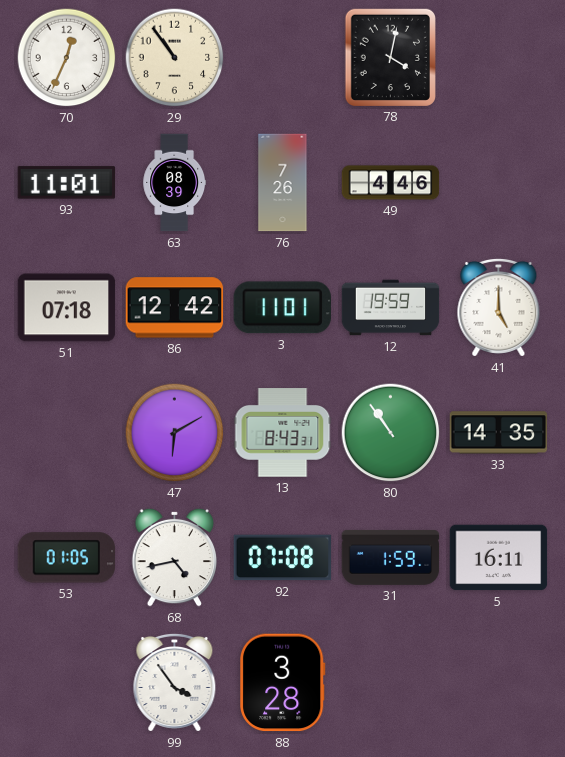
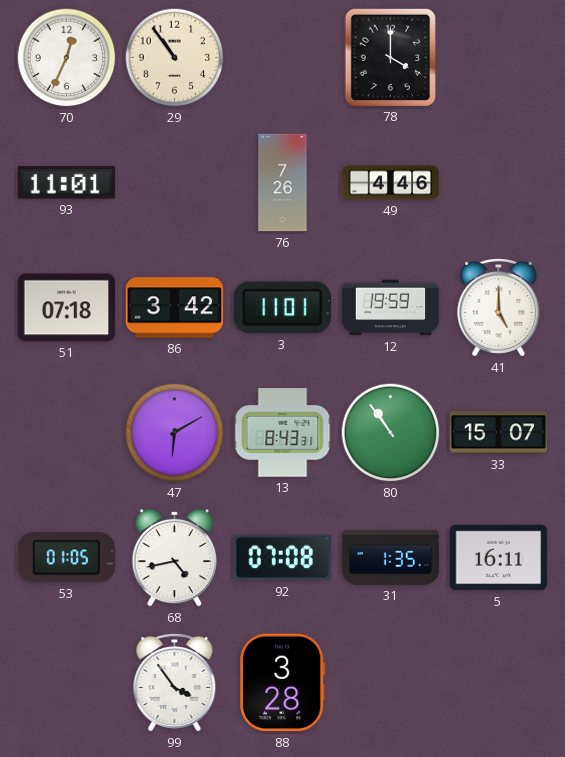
78: 4:02 -> 4:00
63: 08:39 -> none
86: 12:42 -> 3:42
33: 14:35 -> 15:07
31: 1:59 -> 1:35
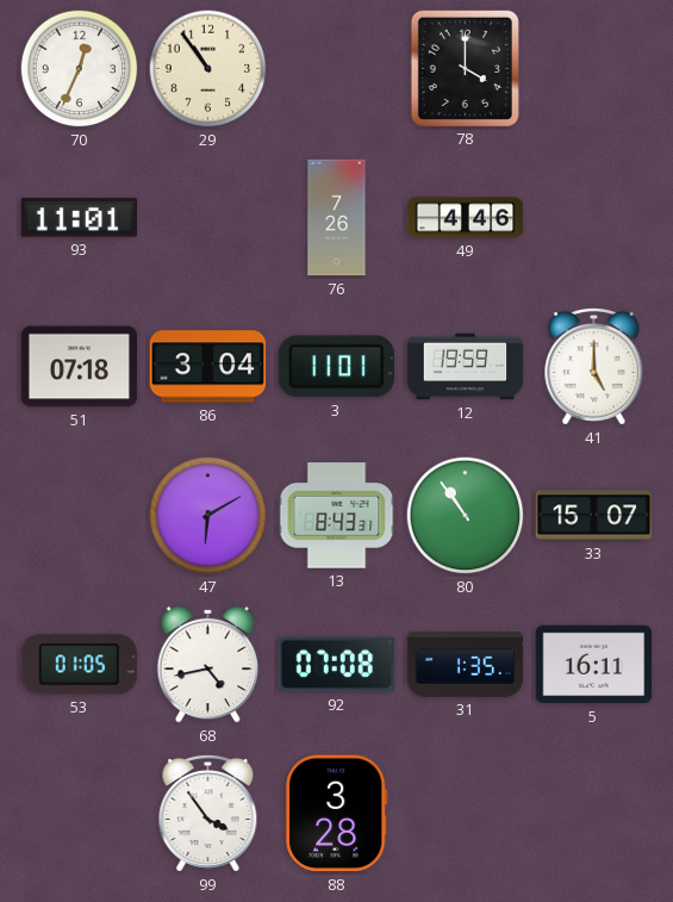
86: 3:42 -> 3:04
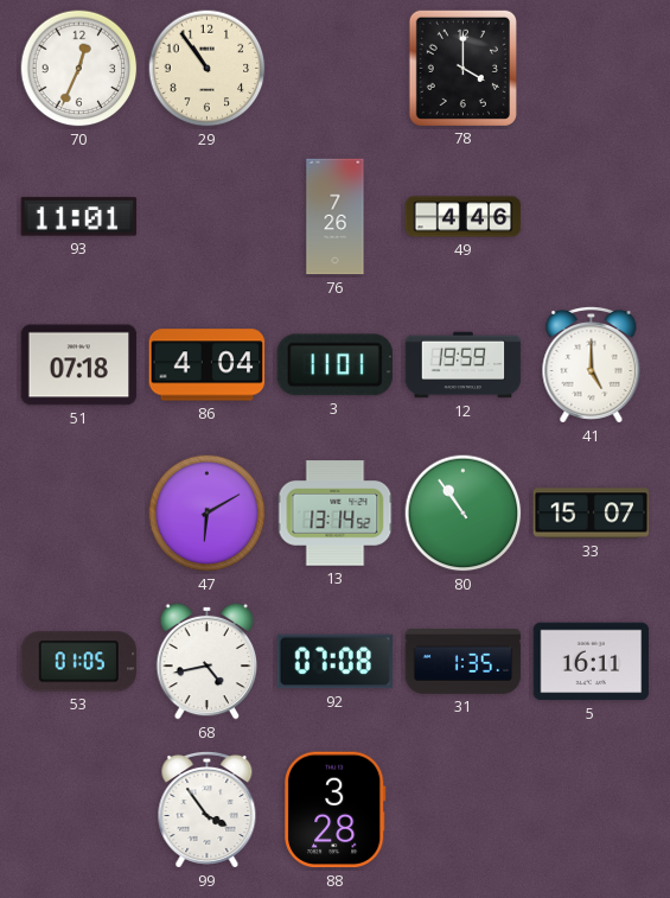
86: 3:04 -> 4:04
13: 8:43 -> 13:14
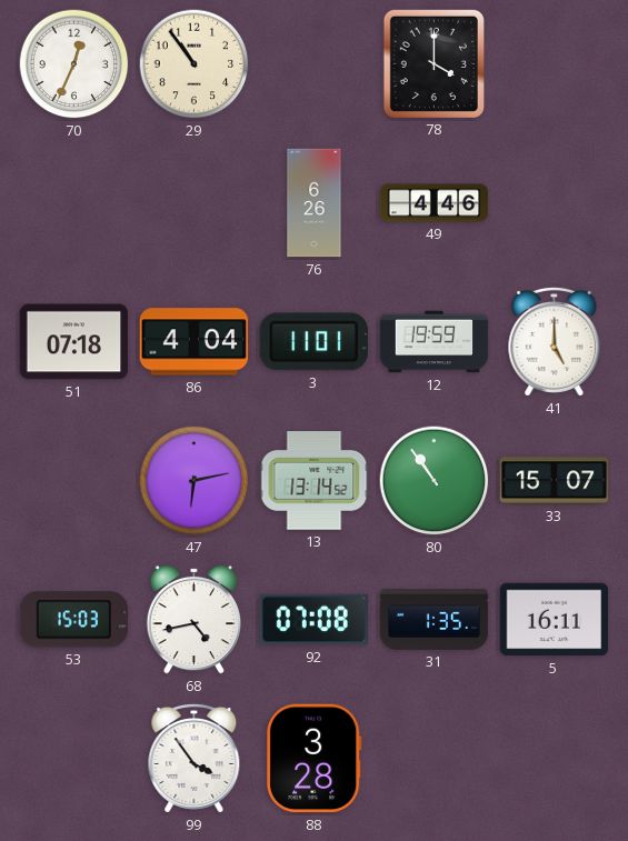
93: 11:01 -> none
76: 7:26 -> 6:26
47: 6:10 -> 6:13
53: 01:05 -> 15:03
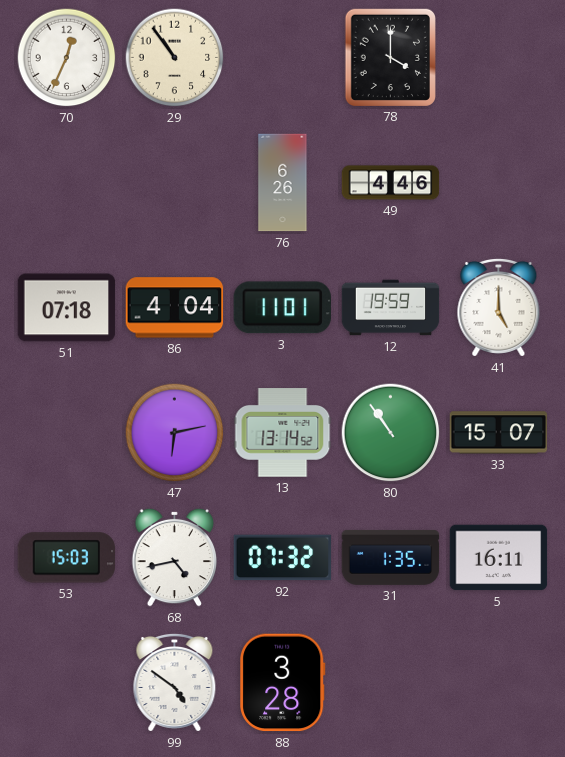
92: 07:08 -> 07:32
99: 3:54 -> 4:51
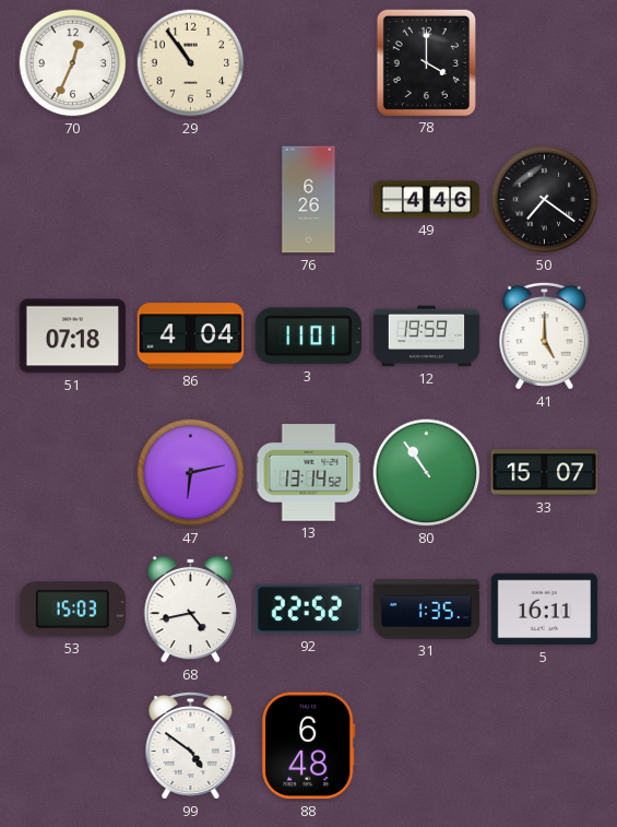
50: none -> 7:21
92: 07:32 -> 22:52
88: 3:28 -> 6:48
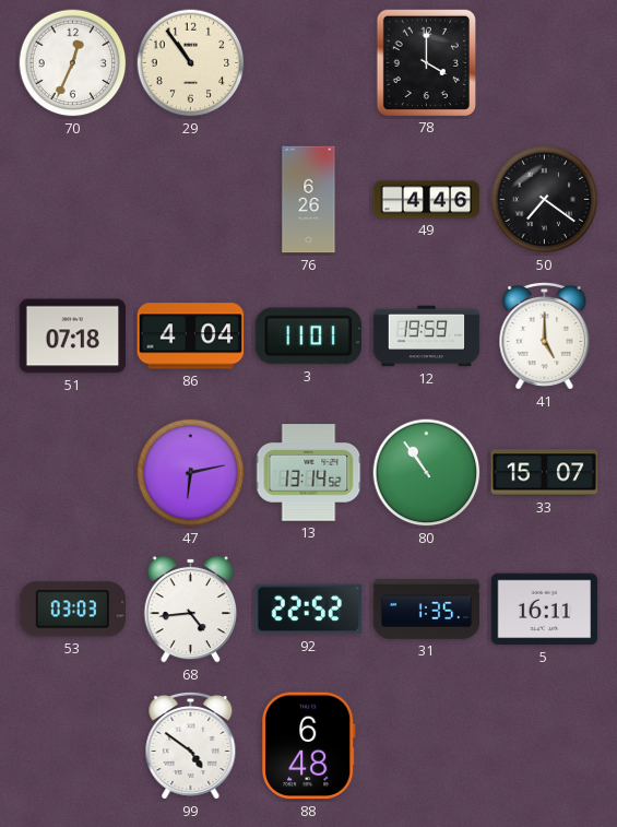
53: 15:03 -> 03:03
68: 4:43 -> 4:44
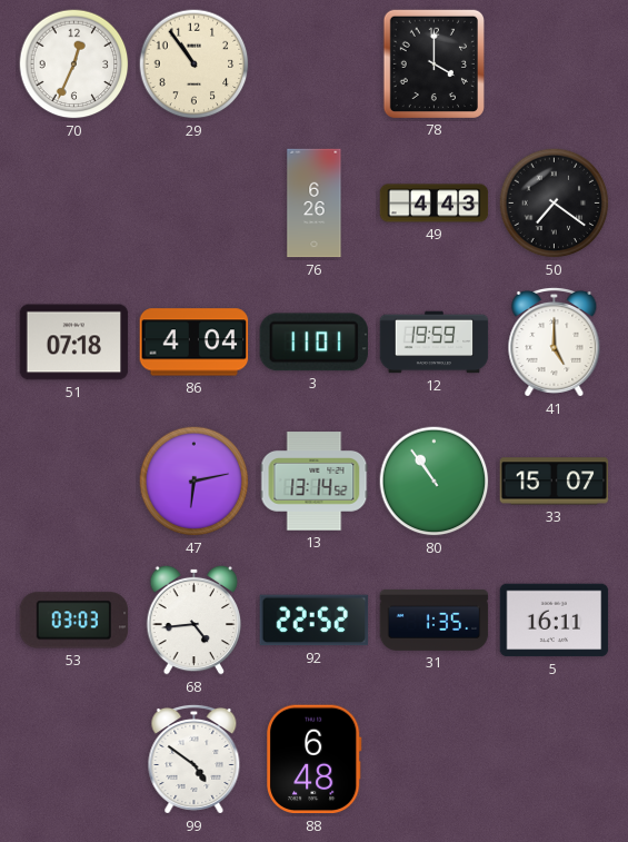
49: 4:46 -> 4:43
